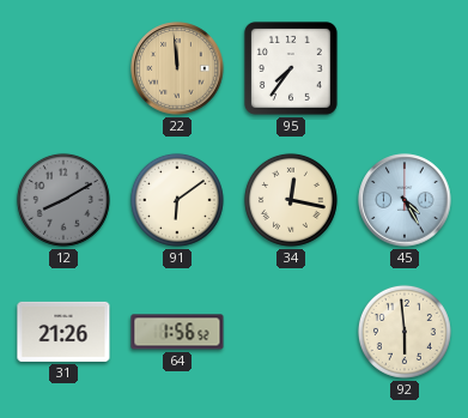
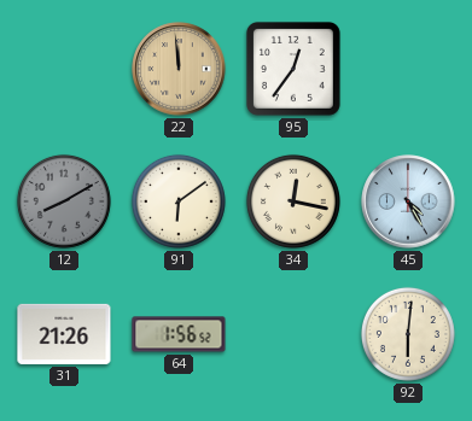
95: 7:36 -> 12:36
92: 5:59 -> 6:01
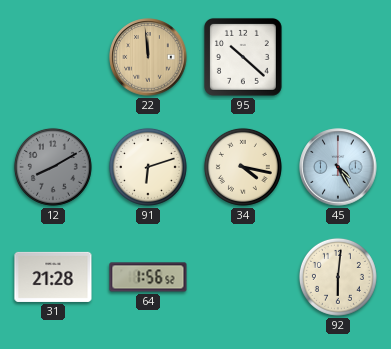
95: 12:36 -> 10:22
91: 6:09 -> 6:12
34: 12:17 -> 4:17
31: 21:26 -> 21:28
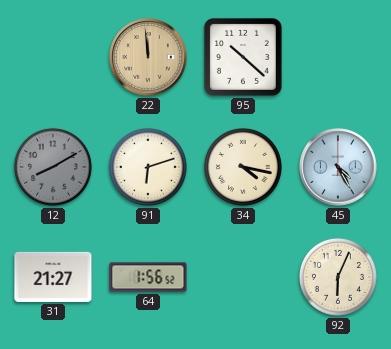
31: 21:28 -> 21:27
92: 6:01 -> 6:04
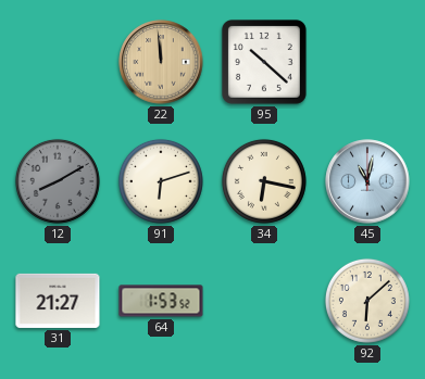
34: 4:17 -> 6:17
45: 4:25 -> 11:02
64: 1:56 -> 1:53
92: 6:04 -> 6:08
